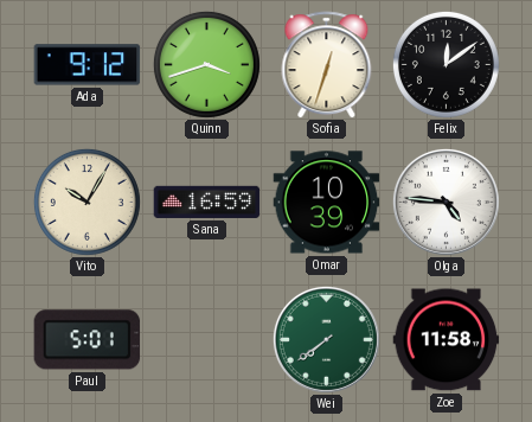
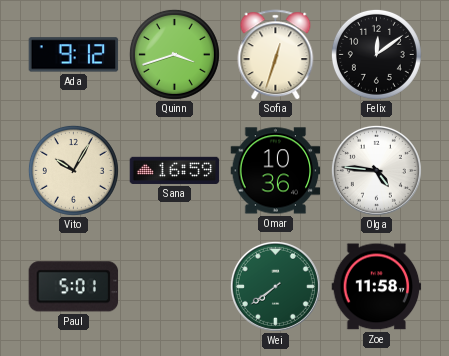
Omar: 10:39 -> 10:36
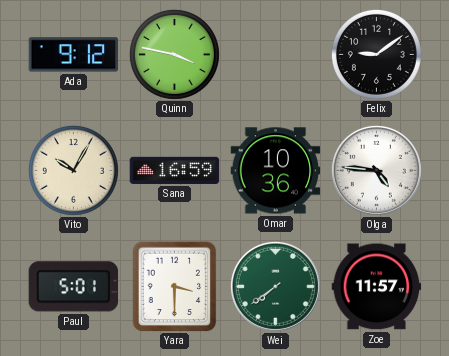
Quinn: 3:42 -> 3:47
Sofia: 12:33 -> none
Felix: 12:09 -> 9:09
Yara: none -> 3:30
Zoe: 11:58 -> 11:57
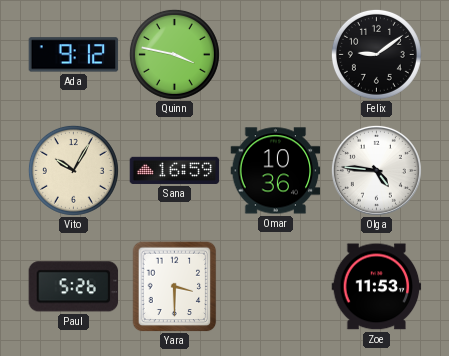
Paul: 5:01 -> 5:26
Wei: 7:39 -> none
Zoe: 11:57 -> 11:53
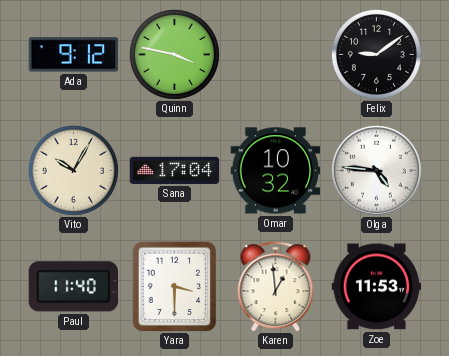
Sana: 16:59 -> 17:04
Omar: 10:36 -> 10:32
Paul: 5:26 -> 11:40
Karen: none -> 12:59
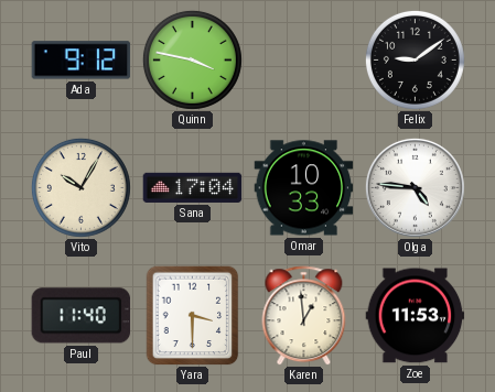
Omar: 10:32 -> 10:33
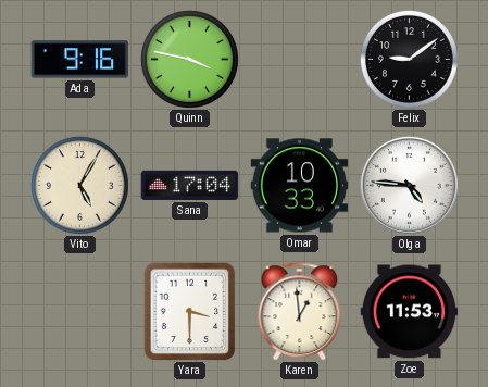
Ada: 9:12 -> 9:16
Vito: 10:05 -> 5:05
Paul: 11:40 -> none
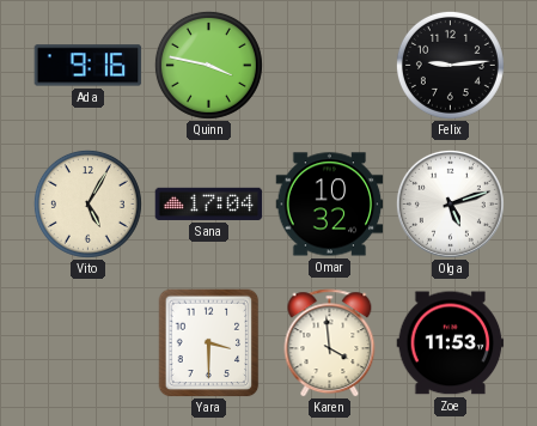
Felix: 9:09 -> 9:14
Omar: 10:33 -> 10:32
Olga: 4:46 -> 5:12
Karen: 12:59 -> 3:59
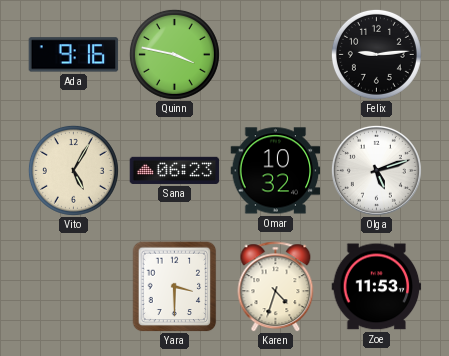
Sana: 17:04 -> 06:23
Karen: 3:59 -> 4:33
